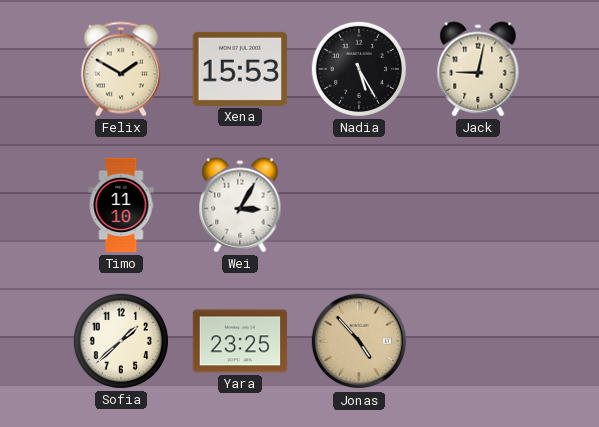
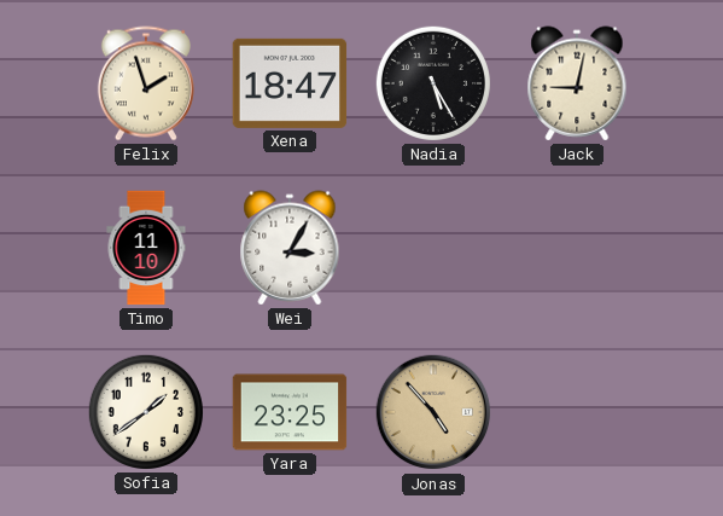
Felix: 1:50 -> 1:57
Xena: 15:53 -> 18:47
Sofia: 1:38 -> 1:39
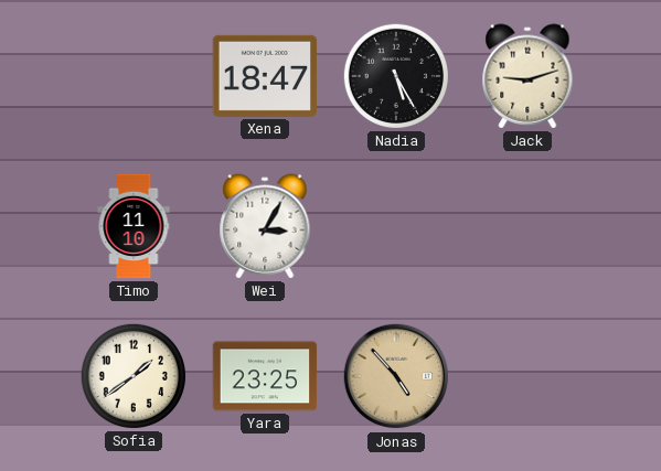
Felix: 1:57 -> none
Jack: 9:02 -> 9:12
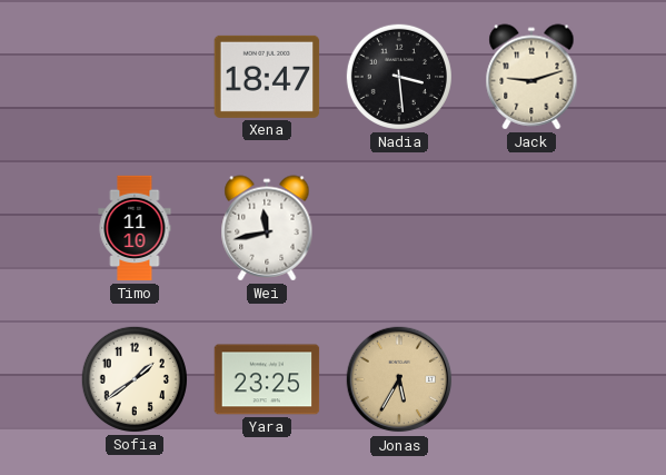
Nadia: 5:25 -> 3:29
Wei: 3:05 -> 11:43
Jonas: 4:53 -> 5:35
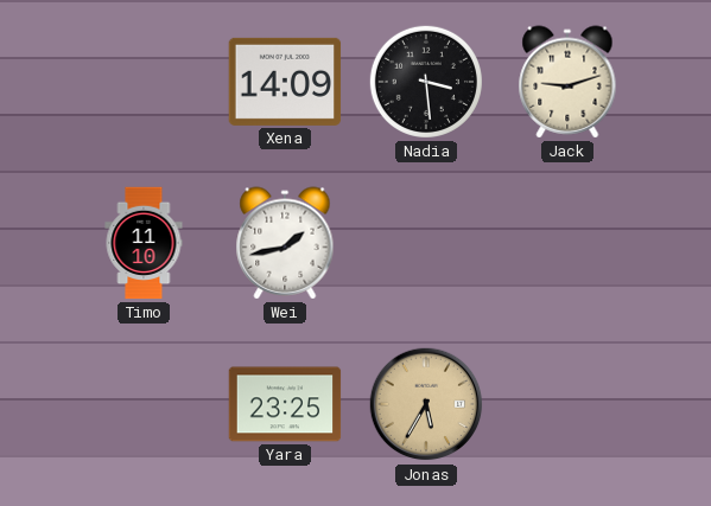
Xena: 18:47 -> 14:09
Wei: 11:43 -> 1:43
Sofia: 1:39 -> none
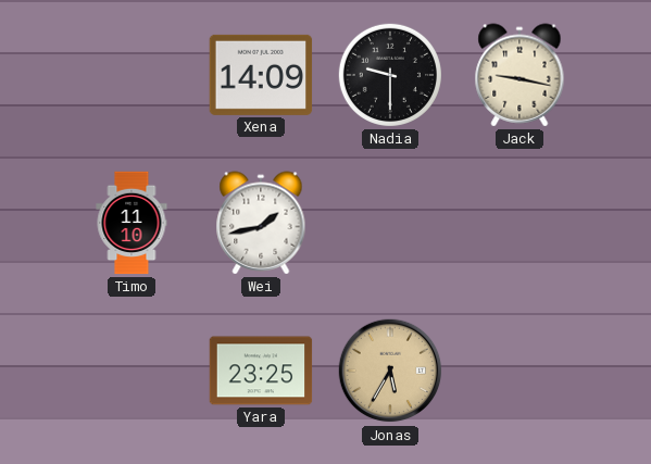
Nadia: 3:29 -> 9:30
Jack: 9:12 -> 9:17
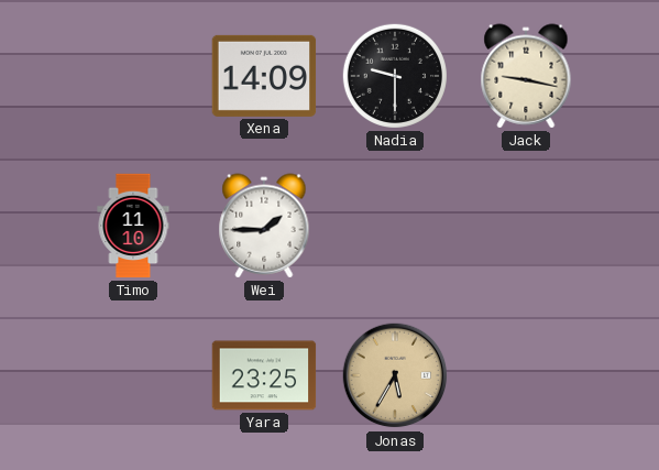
Wei: 1:43 -> 1:45
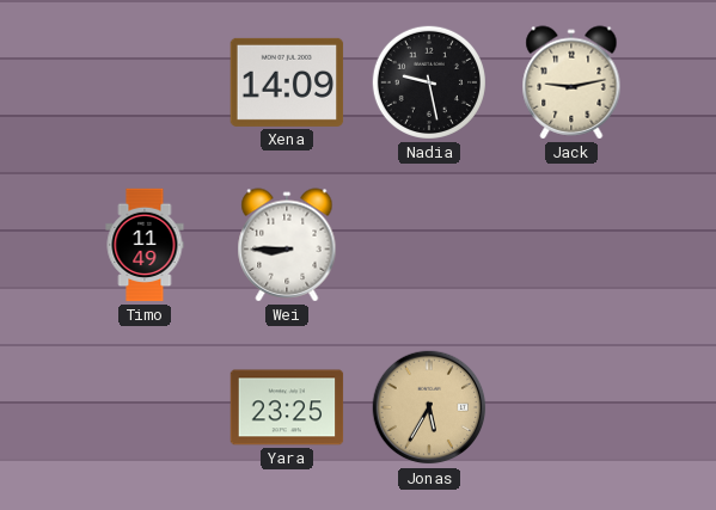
Nadia: 9:30 -> 9:28
Jack: 9:17 -> 9:13
Timo: 11:10 -> 11:49
Wei: 1:45 -> 8:45
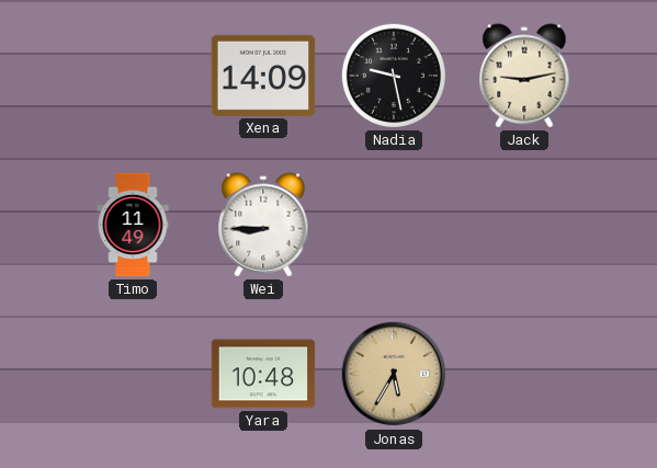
Yara: 23:25 -> 10:48
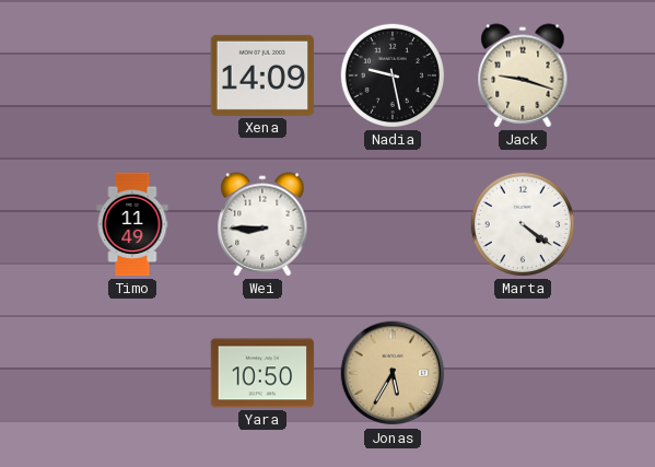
Jack: 9:13 -> 9:18
Marta: none -> 4:21
Yara: 10:48 -> 10:50
